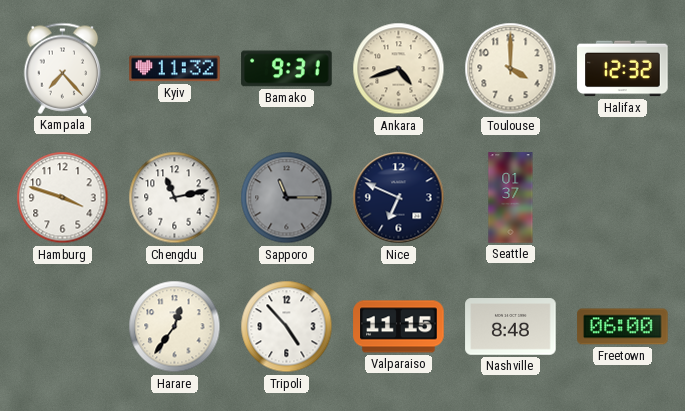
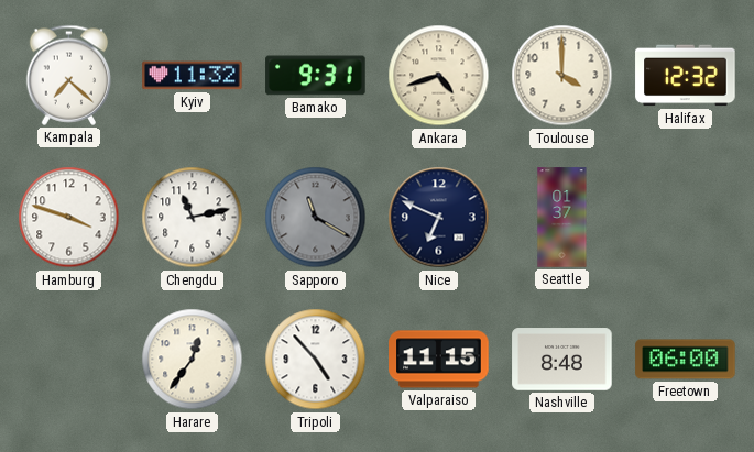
Kampala: 7:23 -> 7:22
Sapporo: 11:15 -> 11:20
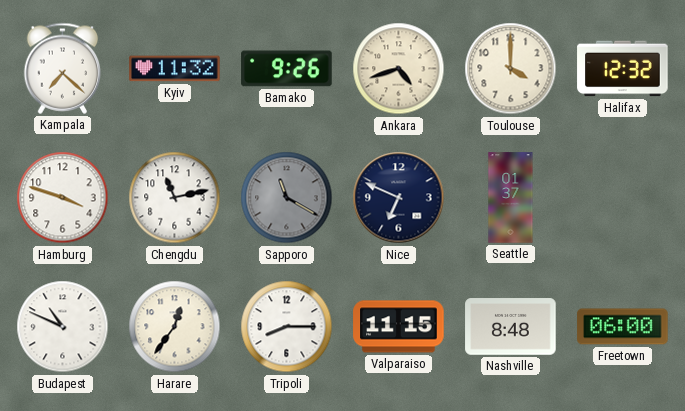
Bamako: 9:31 -> 9:26
Budapest: none -> 10:49
Tripoli: 4:53 -> 8:15
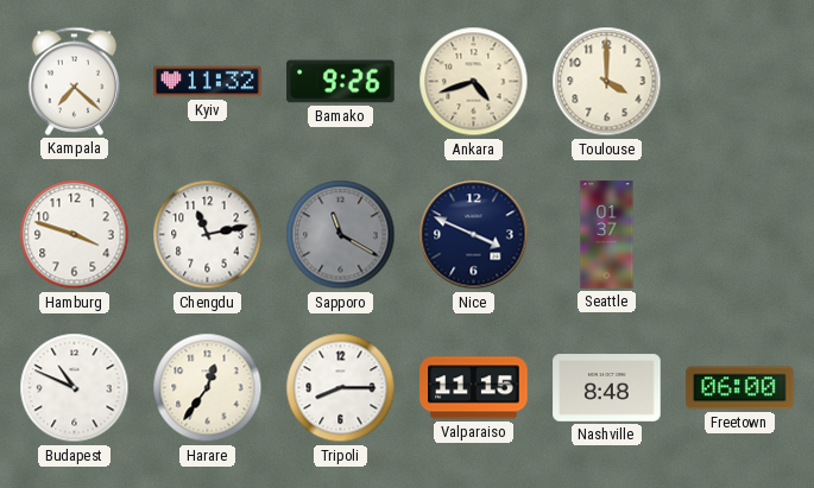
Halifax: 12:32 -> none
Nice: 6:49 -> 3:49
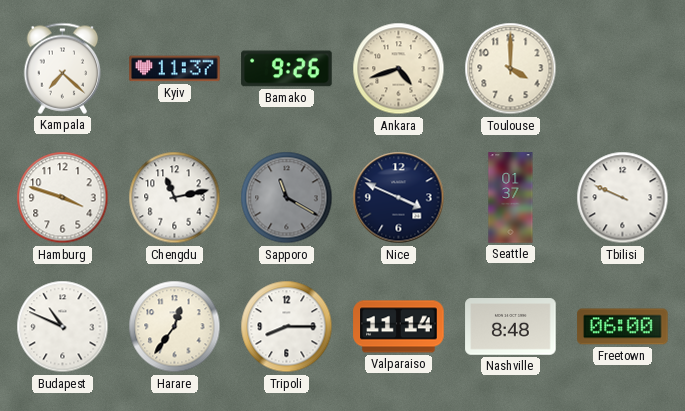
Kyiv: 11:32 -> 11:37
Tbilisi: none -> 9:49
Valparaiso: 11:15 -> 11:14
